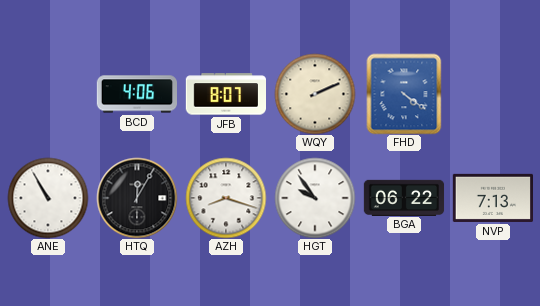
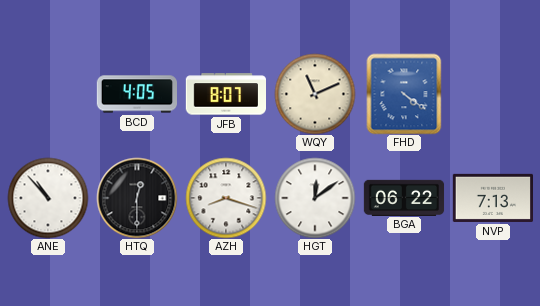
BCD: 4:06 -> 4:05
WQY: 2:11 -> 11:11
ANE: 10:55 -> 10:53
HTQ: 12:05 -> 12:30
HGT: 9:54 -> 12:09
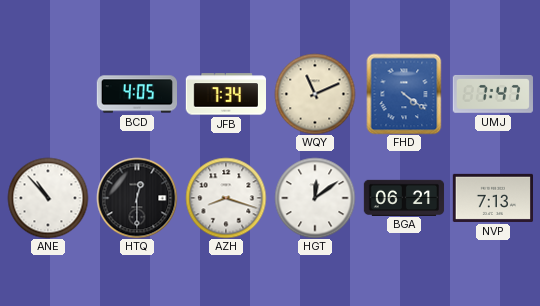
JFB: 8:07 -> 7:34
UMJ: none -> 7:47
BGA: 06:22 -> 06:21
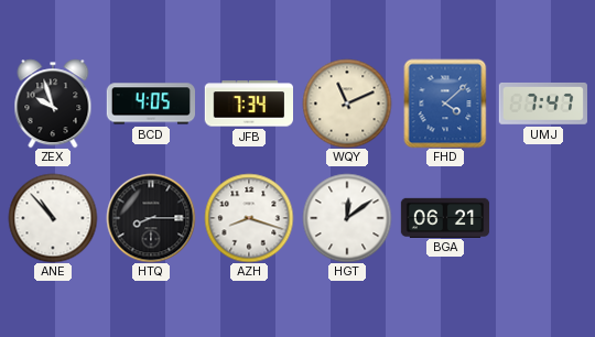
ZEX: none -> 9:57
FHD: 4:21 -> 4:08
HTQ: 12:30 -> 8:15
NVP: 7:13 -> none
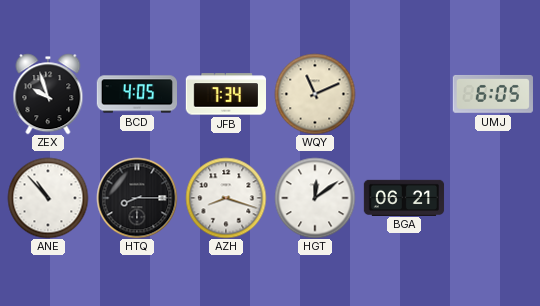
FHD: 4:08 -> none
UMJ: 7:47 -> 6:05
